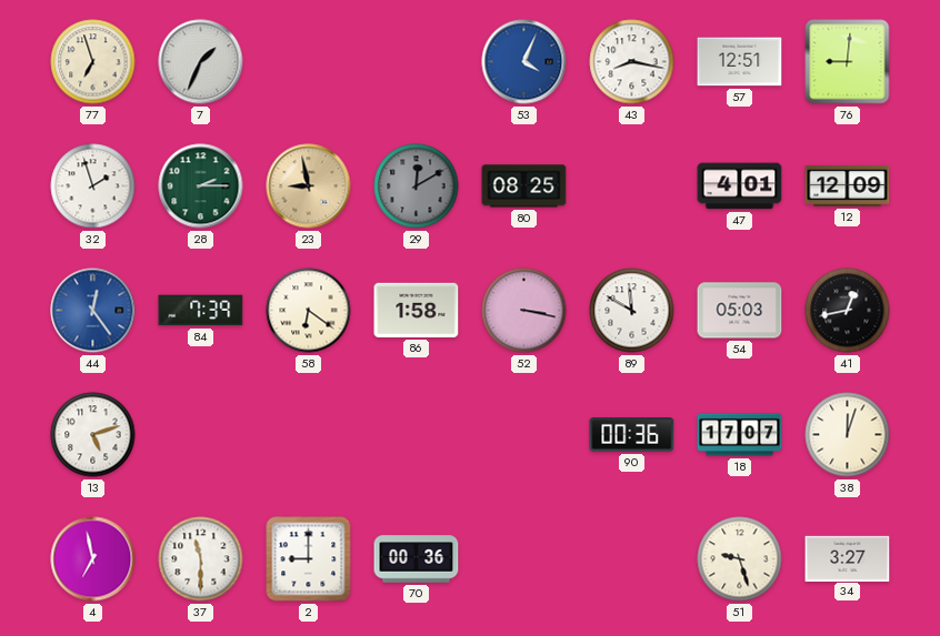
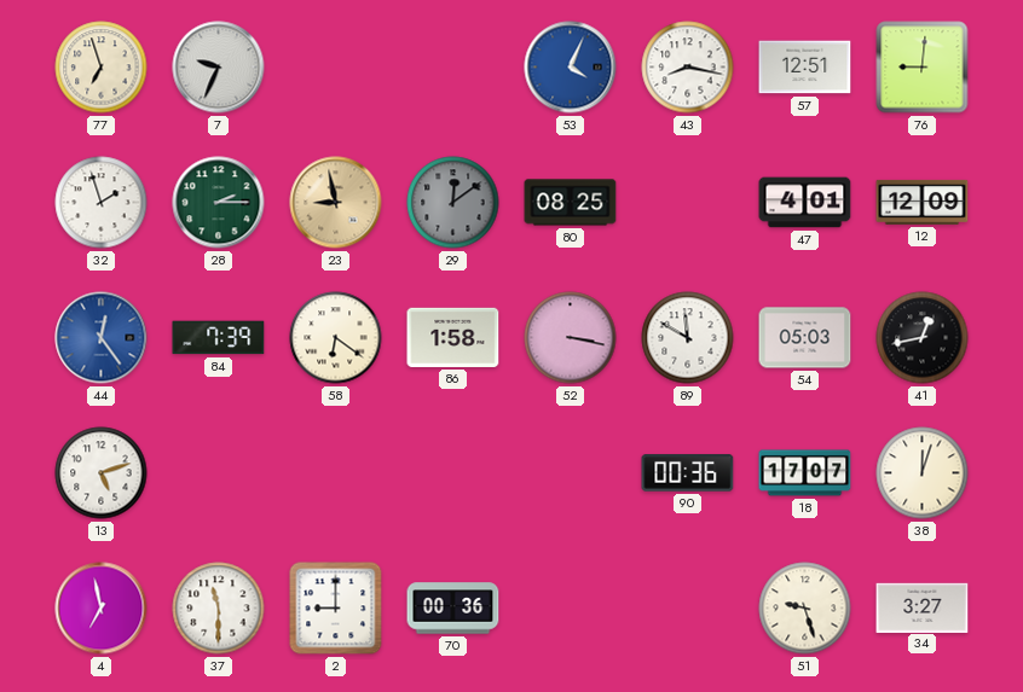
7: 1:34 -> 9:34
29: 12:10 -> 12:09
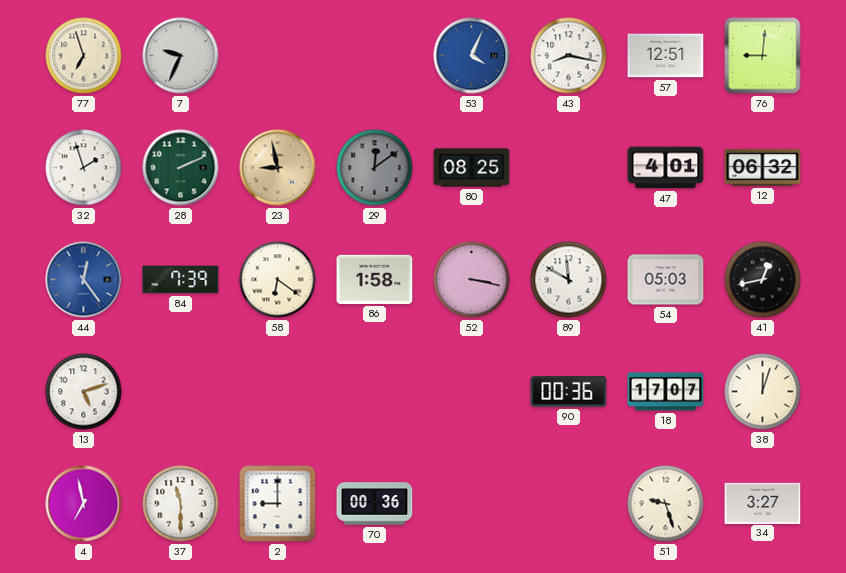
28: 2:15 -> 2:11
12: 12:09 -> 06:32
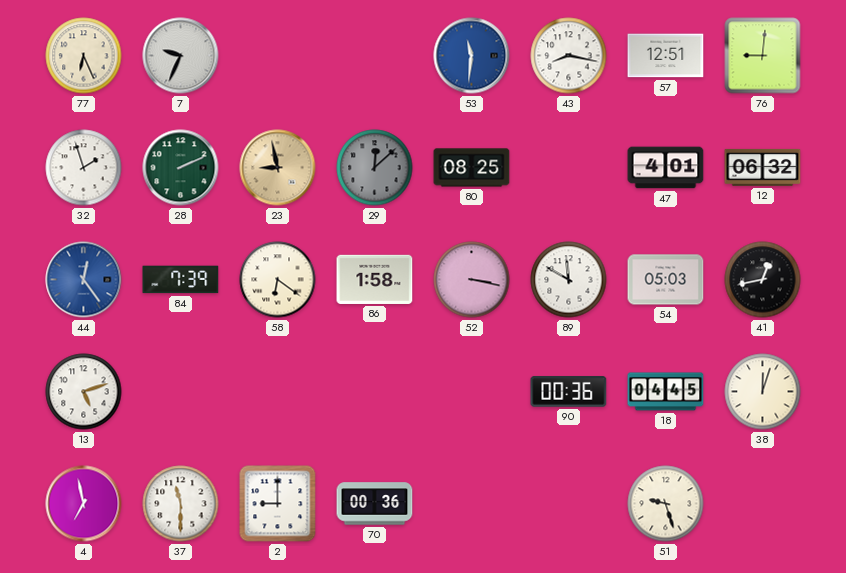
77: 6:57 -> 6:26
53: 4:04 -> 11:31
29: 12:09 -> 12:08
18: 17:07 -> 04:45
34: 3:27 -> none
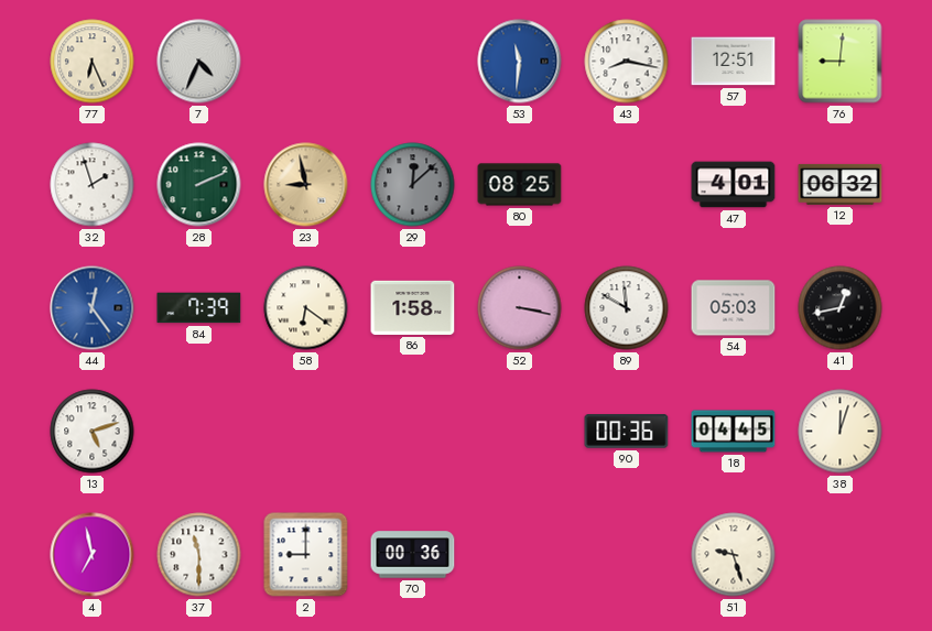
7: 9:34 -> 4:34
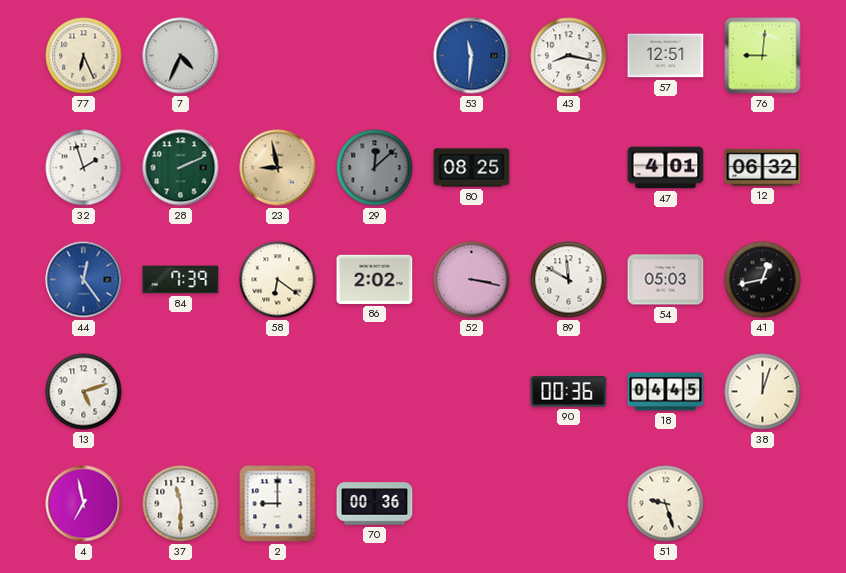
86: 1:58 -> 2:02
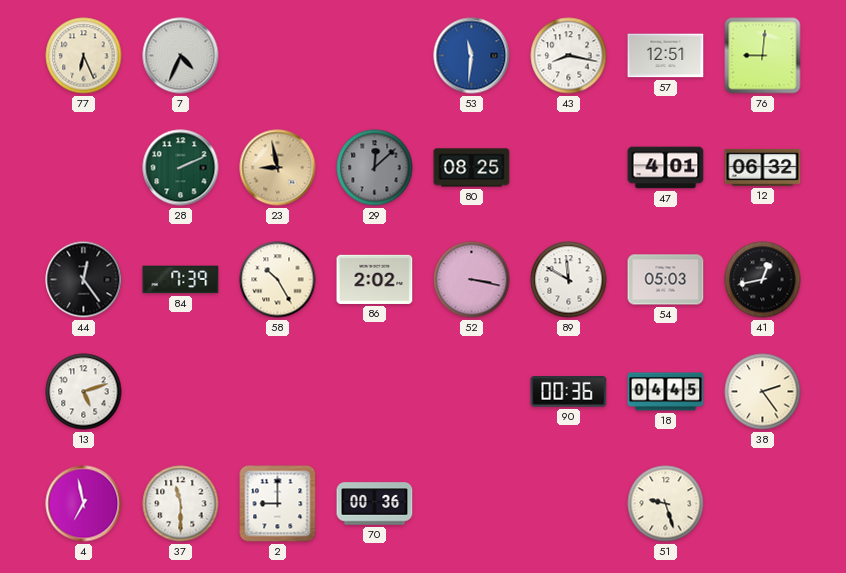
32: 1:57 -> none
44 dial: blue -> black
58: 6:21 -> 10:25
38: 12:03 -> 2:24
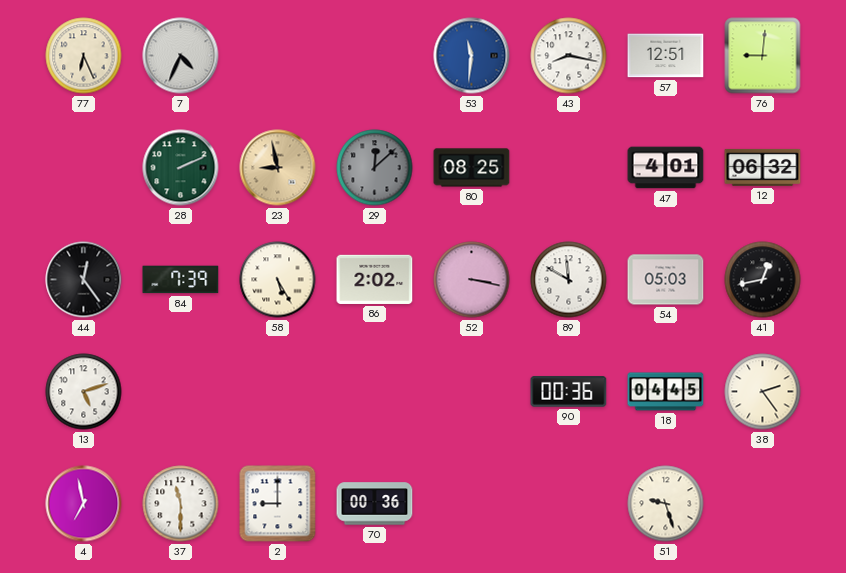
58: 10:25 -> 5:25
